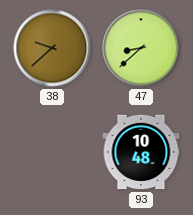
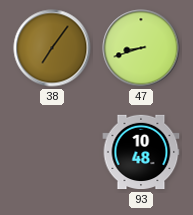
38: 9:38 -> 7:06
47: 8:38 -> 8:42
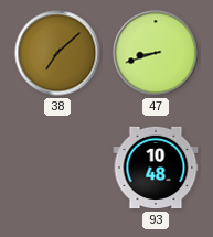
38: 7:06 -> 7:08
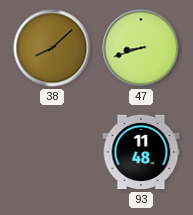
38: 7:08 -> 8:08
93: 10:48 -> 11:48
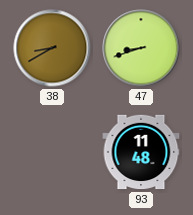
38: 8:08 -> 8:40
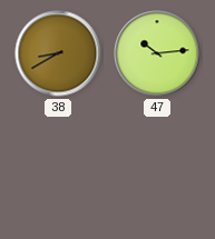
47: 8:42 -> 10:14
93: 11:48 -> none
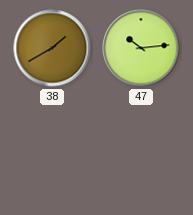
38: 8:40 -> 1:40
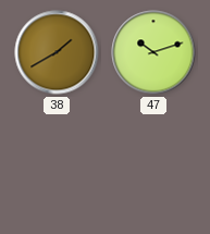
47: 10:14 -> 10:12
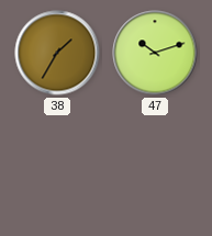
38: 1:40 -> 1:35
